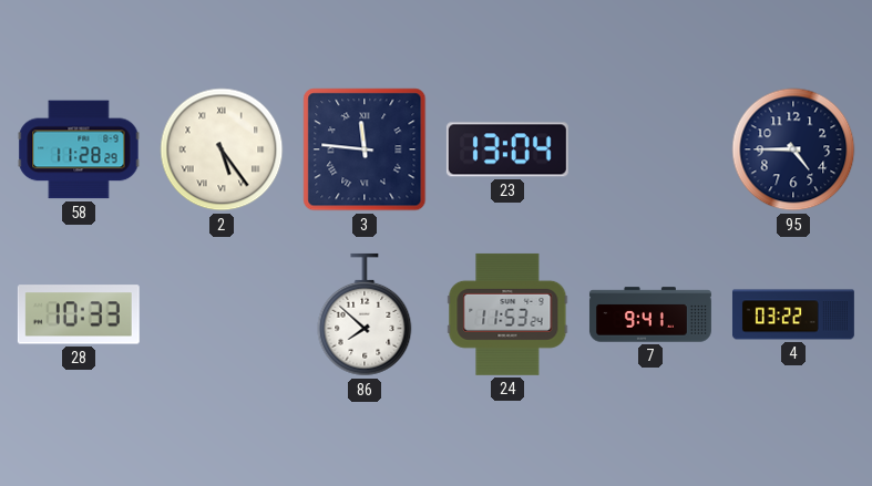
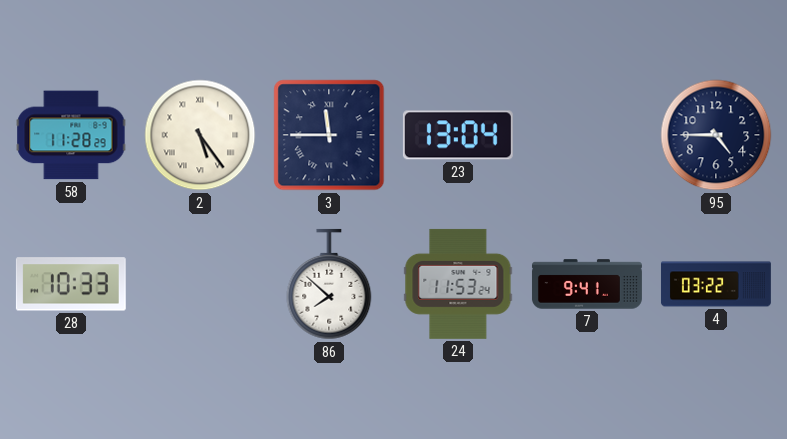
3: 11:46 -> 11:45
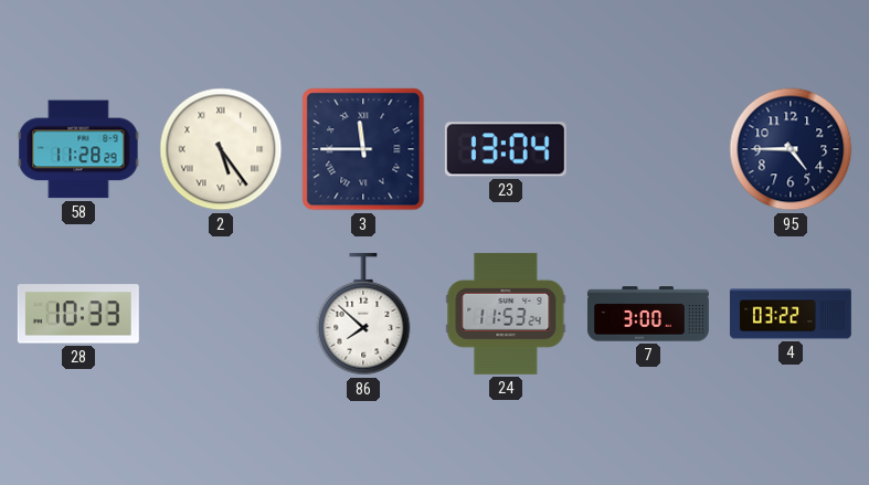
7: 9:41 -> 3:00
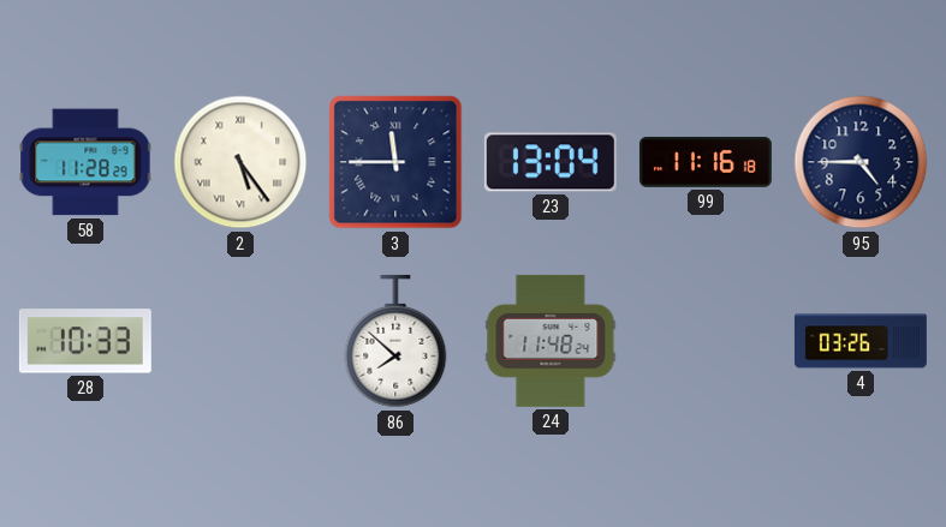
99: none -> 11:16
24: 11:53 -> 11:48
7: 3:00 -> none
4: 03:22 -> 03:26
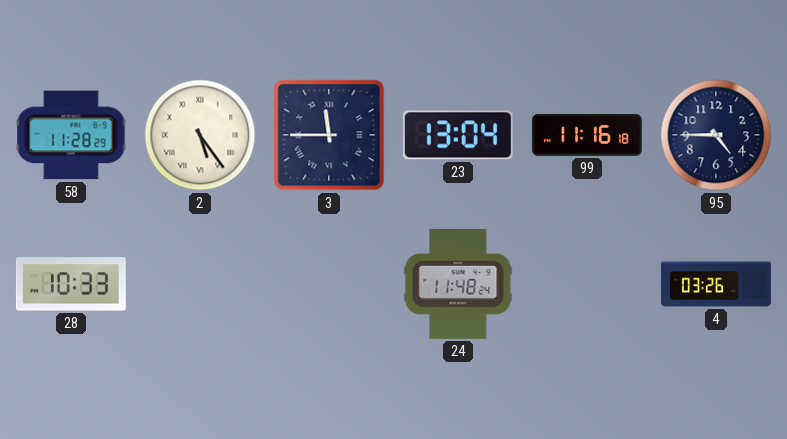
86: 7:52 -> none
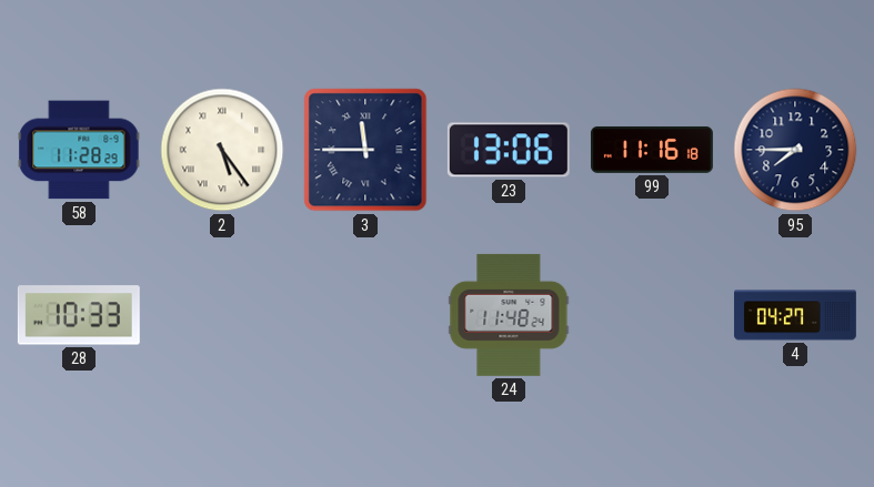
23: 13:04 -> 13:06
95: 4:45 -> 7:45
4: 03:26 -> 04:27
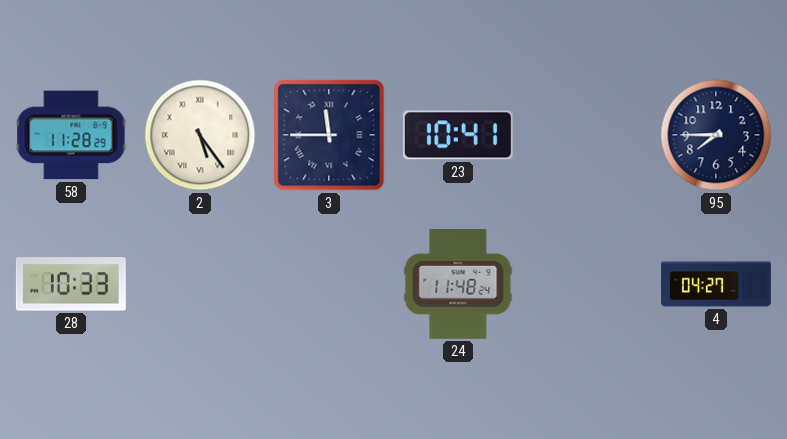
23: 13:06 -> 10:41
99: 11:16 -> none
